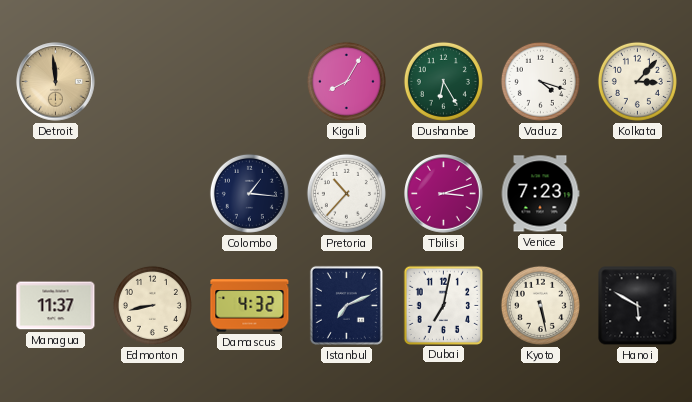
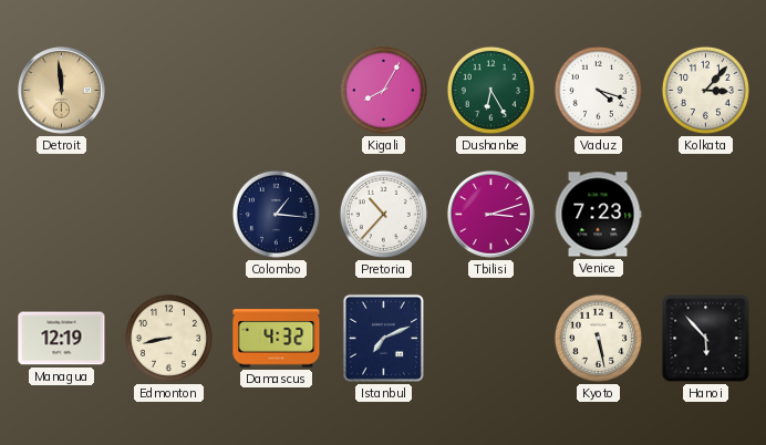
Managua: 11:37 -> 12:19
Dubai: 7:02 -> none
Hanoi: 5:50 -> 5:53
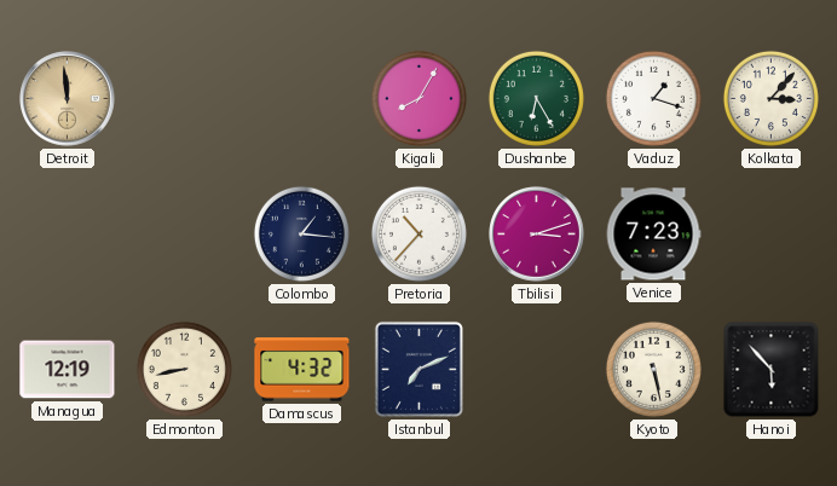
Vaduz: 4:18 -> 1:18
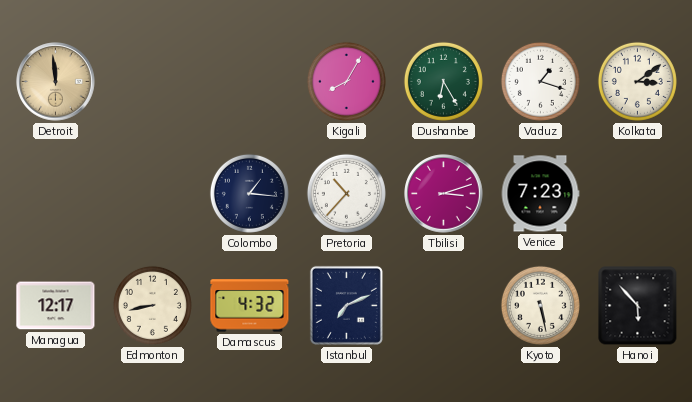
Kolkata: 3:07 -> 3:09
Managua: 12:19 -> 12:17
